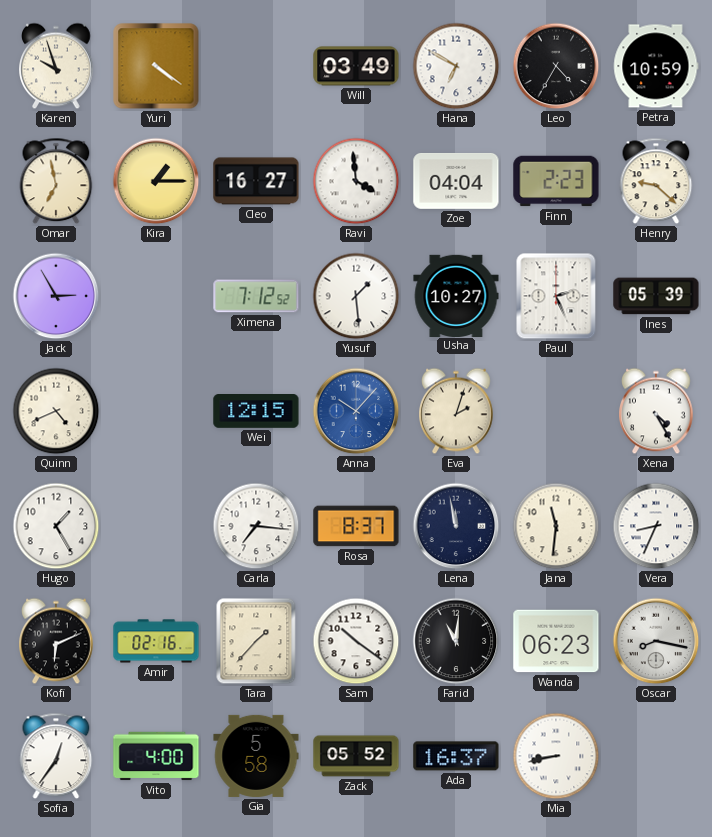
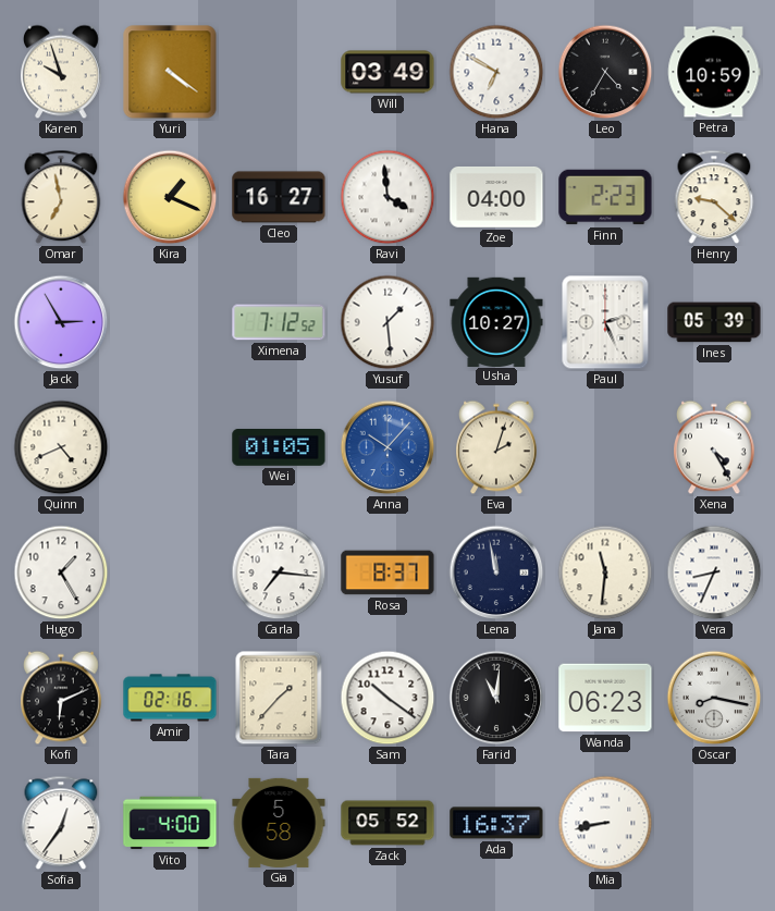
Kira: 1:15 -> 1:19
Zoe: 04:04 -> 04:00
Wei: 12:15 -> 01:05
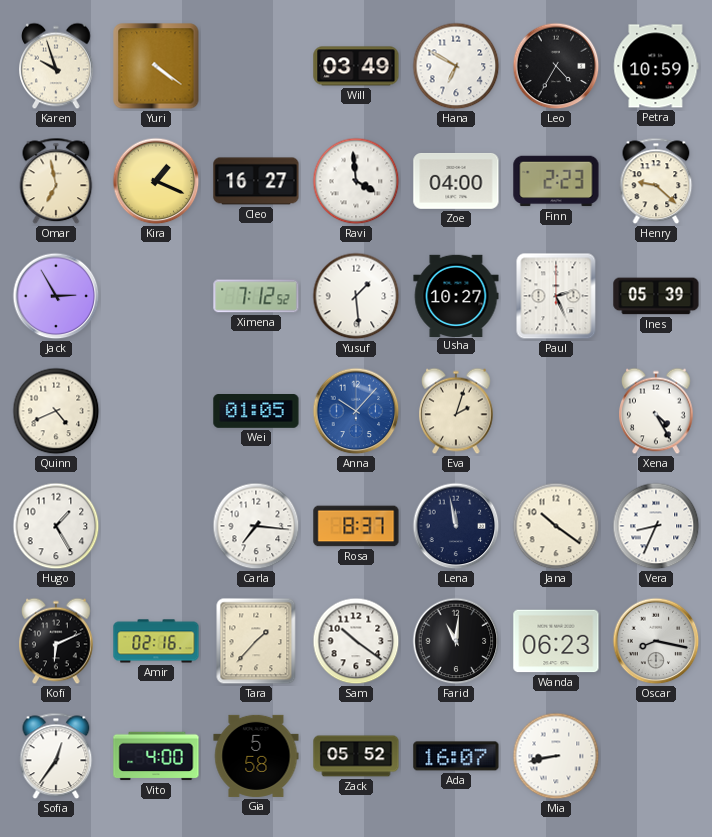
Jana: 11:31 -> 10:21
Ada: 16:37 -> 16:07
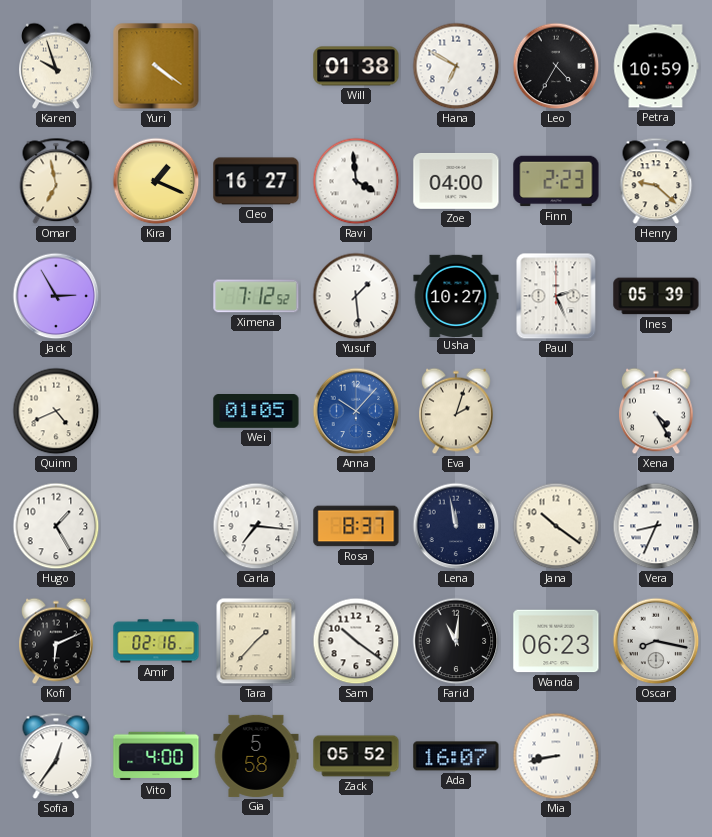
Will: 03:49 -> 01:38
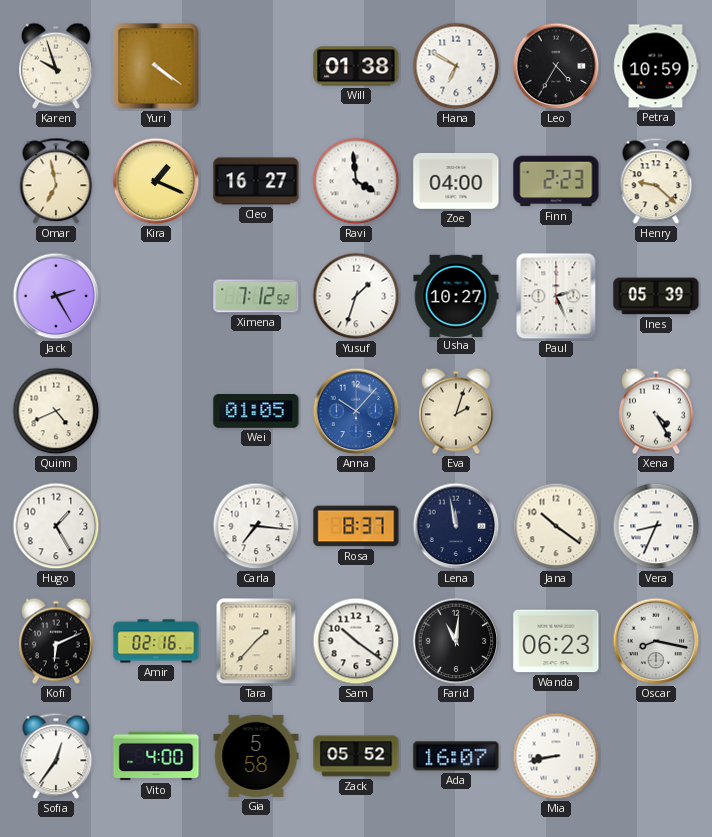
Jack: 2:55 -> 2:25
Yusuf: 1:29 -> 1:33
